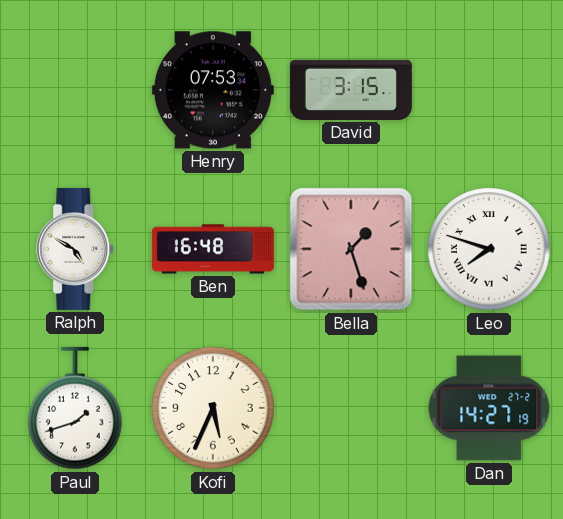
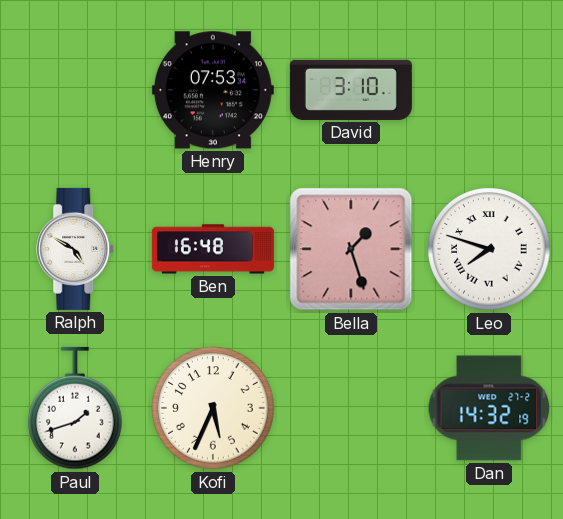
David: 3:15 -> 3:10
Dan: 14:27 -> 14:32
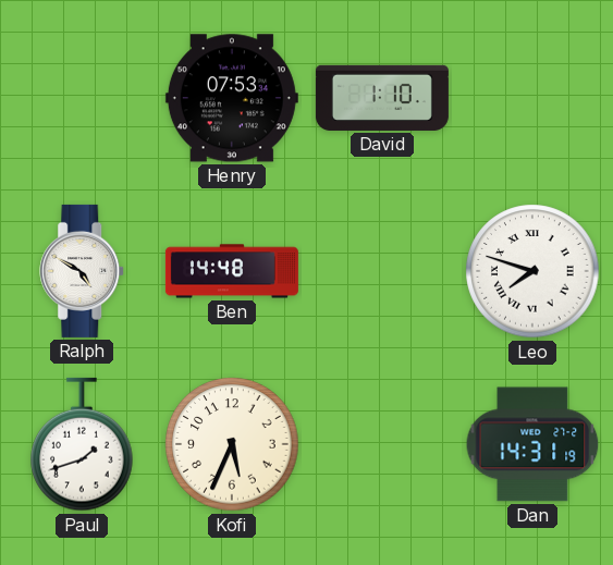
David: 3:10 -> 1:10
Ben: 16:48 -> 14:48
Bella: 1:27 -> none
Dan: 14:32 -> 14:31
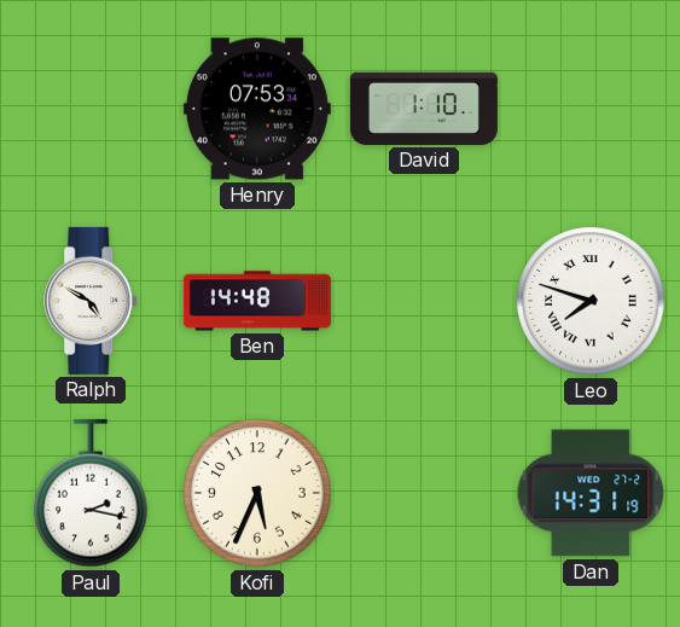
Paul: 1:42 -> 2:17
